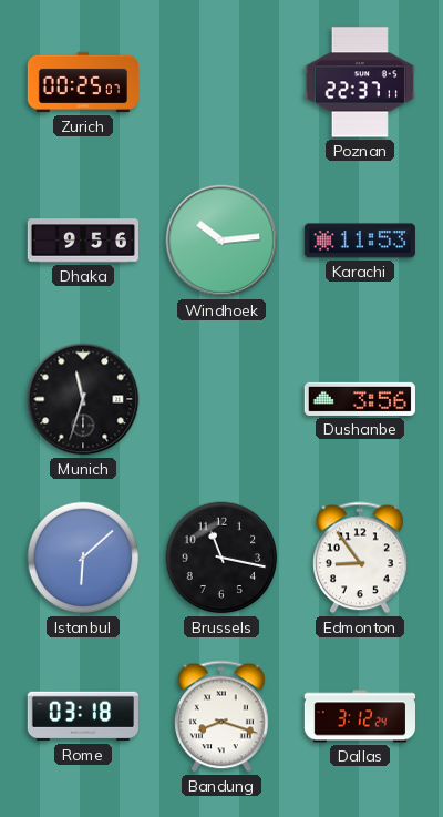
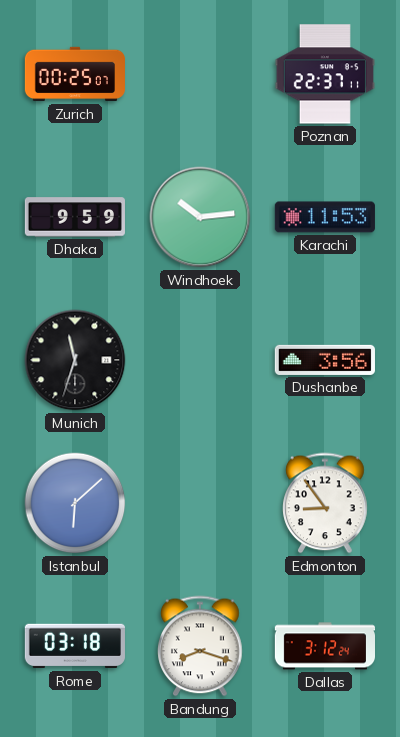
Dhaka: 9:56 -> 9:59
Brussels: 11:17 -> none
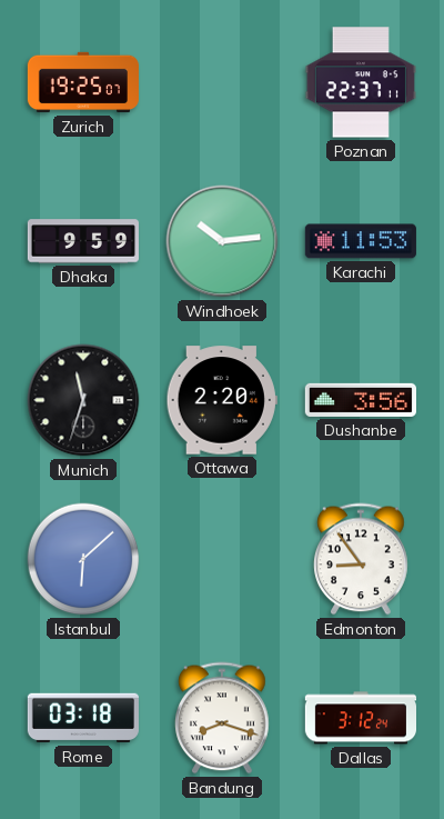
Zurich: 00:25 -> 19:25
Ottawa: none -> 2:20
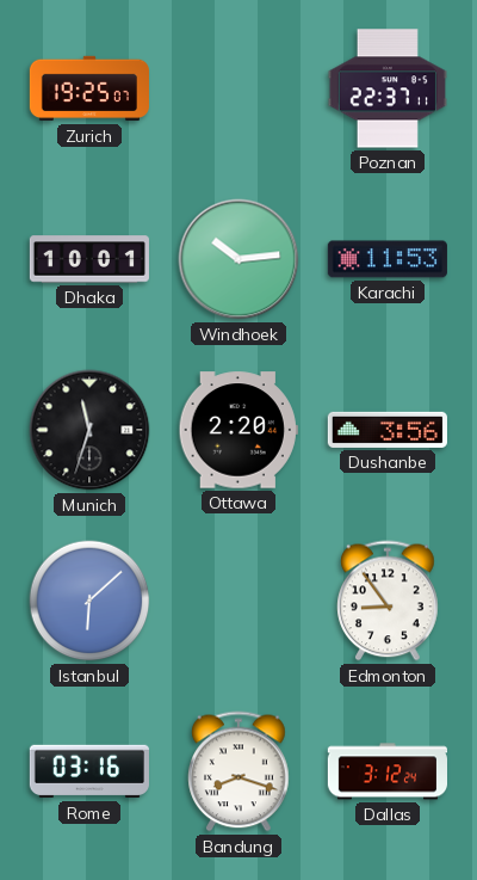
Dhaka: 9:59 -> 10:01
Rome: 03:18 -> 03:16
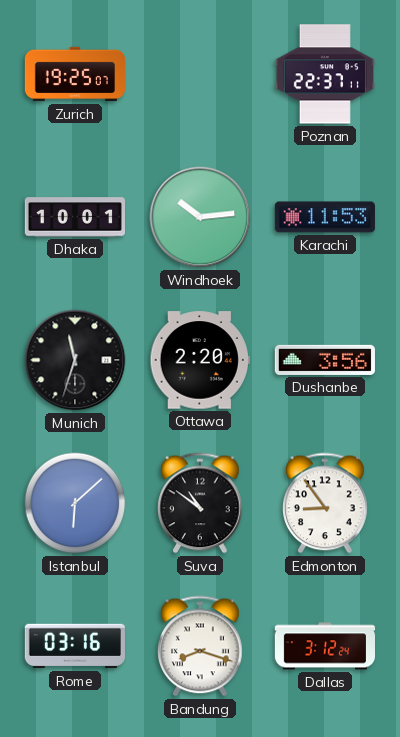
Suva: none -> 10:51
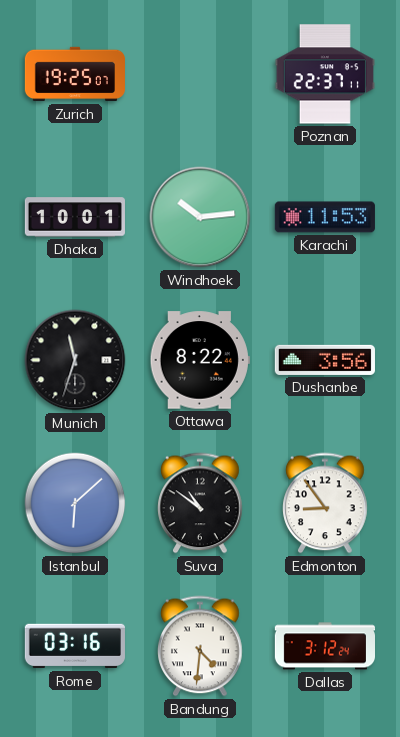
Ottawa: 2:20 -> 8:22
Bandung: 8:18 -> 4:31
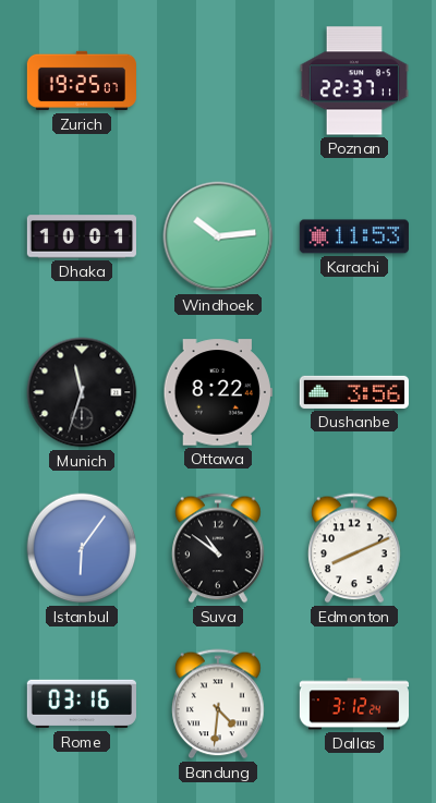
Istanbul: 6:08 -> 6:06
Edmonton: 8:54 -> 8:11
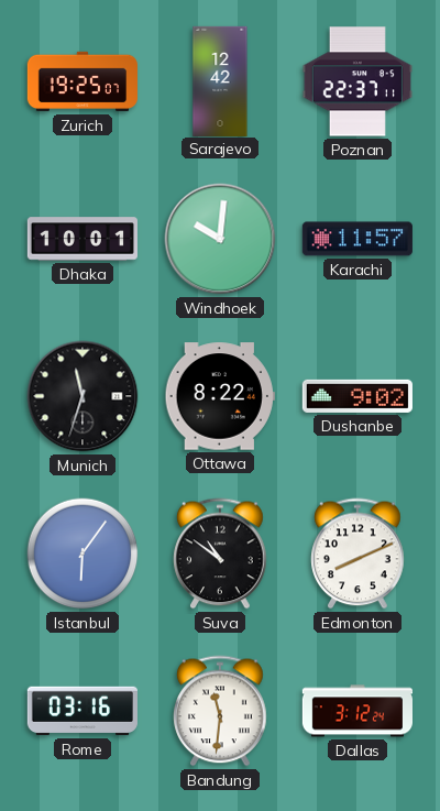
Sarajevo: none -> 12:42
Windhoek: 10:14 -> 10:01
Karachi: 11:53 -> 11:57
Dushanbe: 3:56 -> 9:02
Bandung: 4:31 -> 11:31
